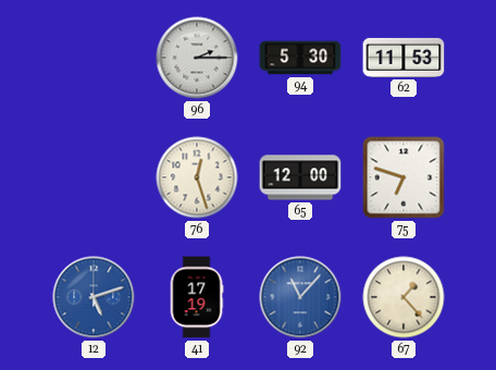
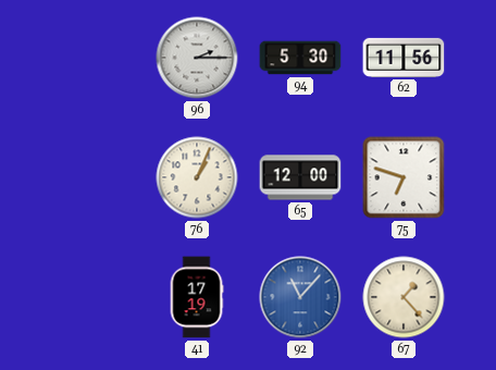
62: 11:53 -> 11:56
76: 12:27 -> 1:04
12: 5:12 -> none
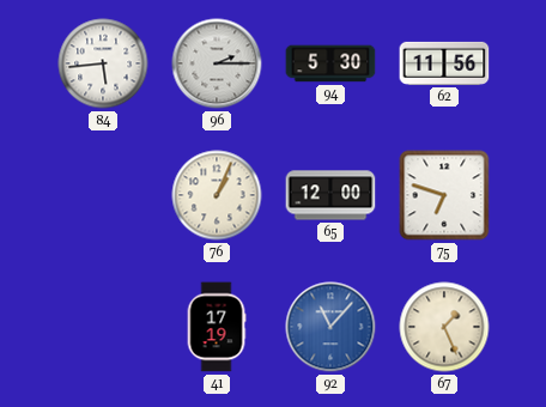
84: none -> 5:44
67: 1:23 -> 1:26
